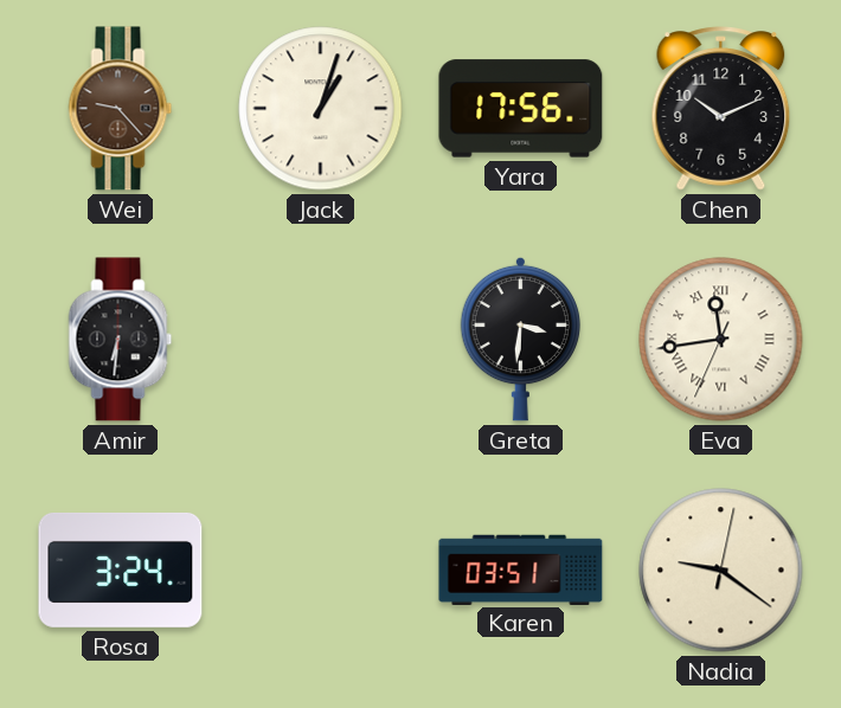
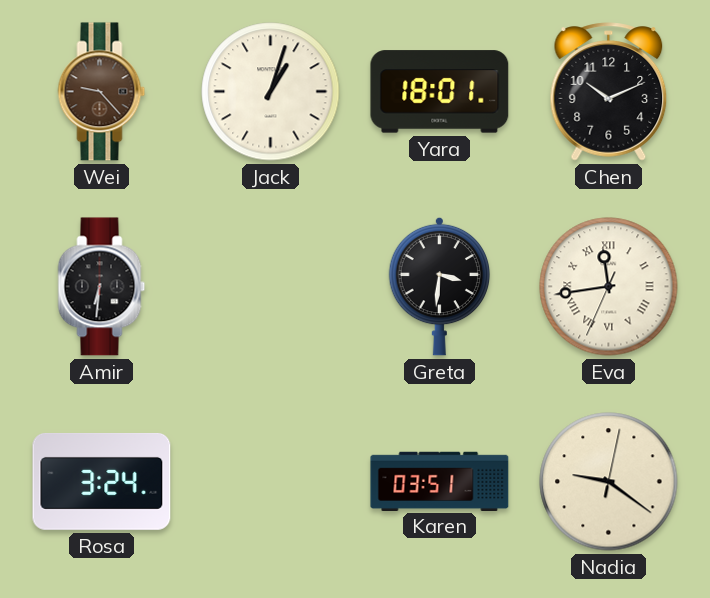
Yara: 17:56 -> 18:01
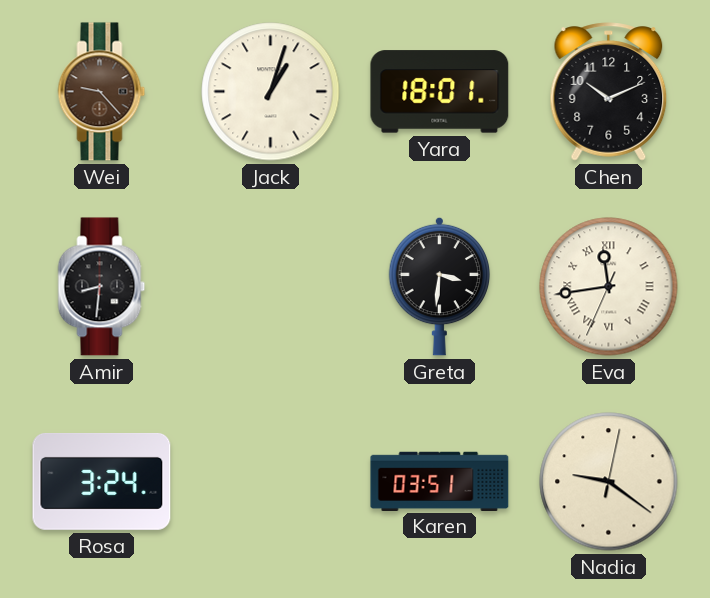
Amir: 6:31 -> 8:31
